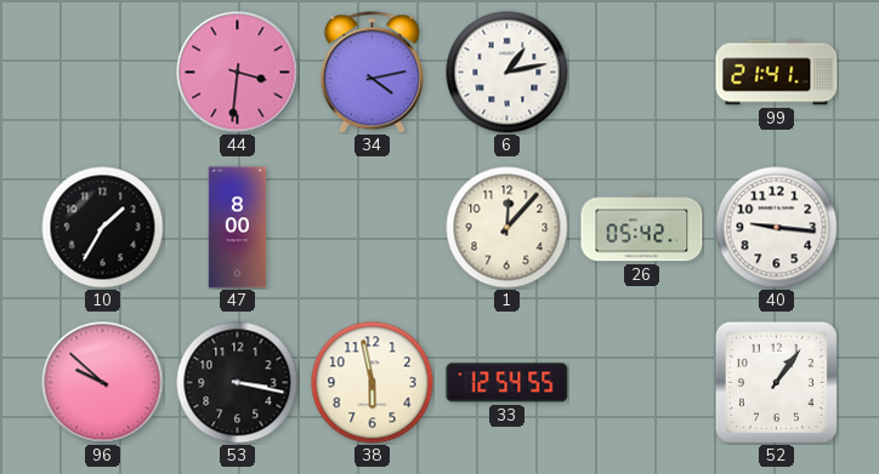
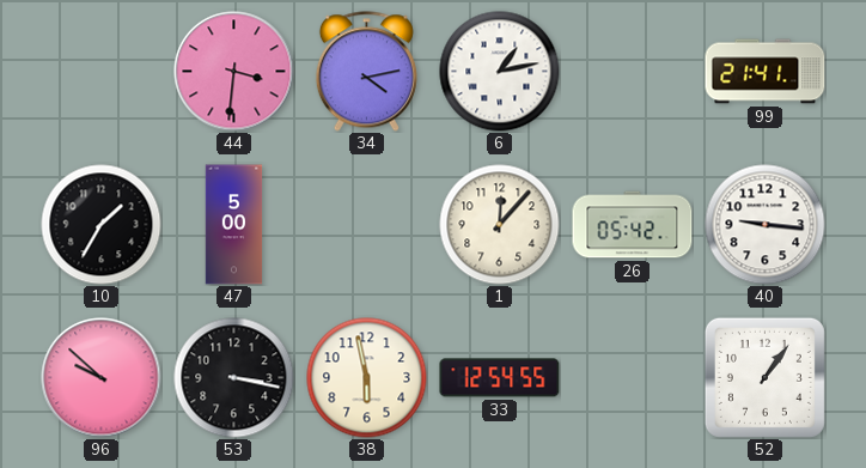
47: 8:00 -> 5:00
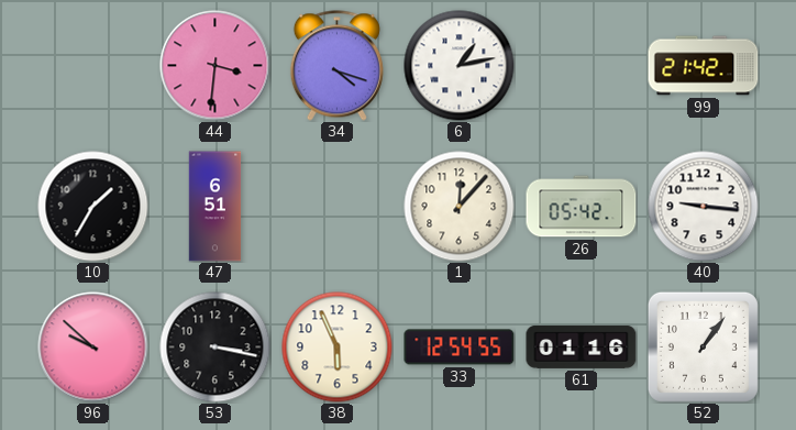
34: 4:13 -> 4:18
99: 21:41 -> 21:42
47: 5:00 -> 6:51
38: 5:58 -> 5:56
61: none -> 01:16
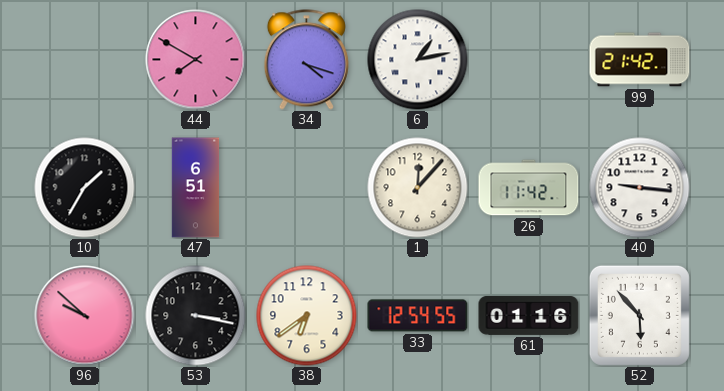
44: 3:31 -> 7:50
26: 05:42 -> 11:42
38: 5:56 -> 6:39
52: 1:06 -> 5:53
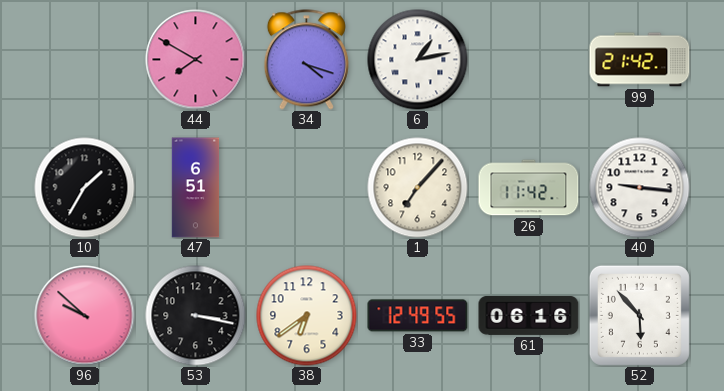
1: 12:07 -> 7:07
33: 12:54 -> 12:49
61: 01:16 -> 06:16
